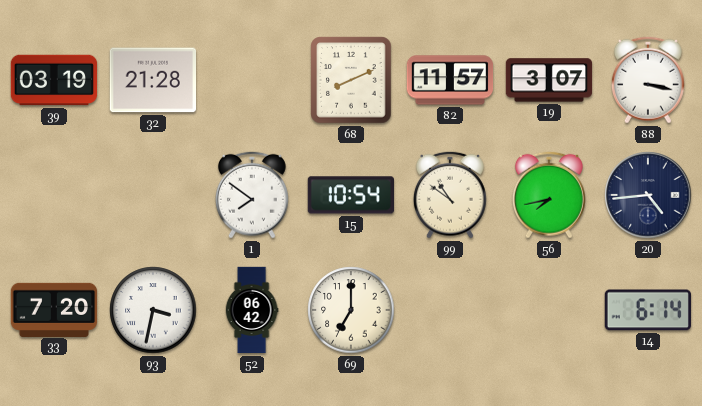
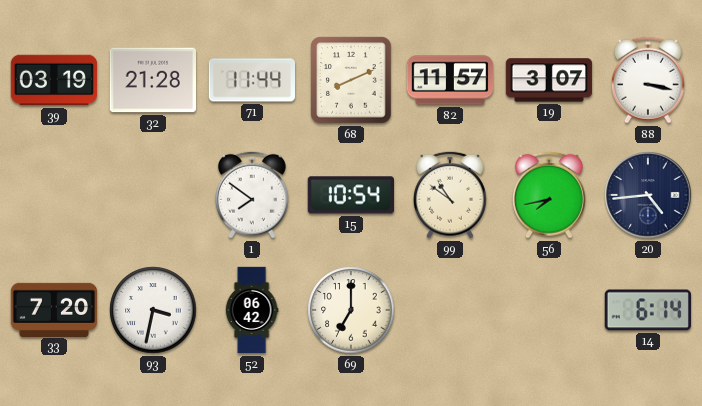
71: none -> 11:44
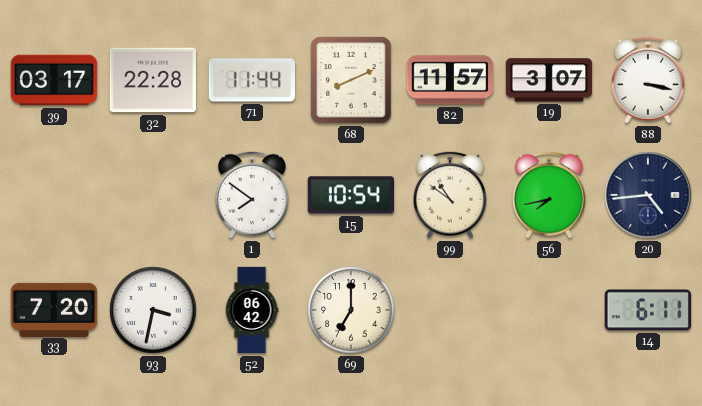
39: 03:19 -> 03:17
32: 21:28 -> 22:28
14: 6:14 -> 6:11
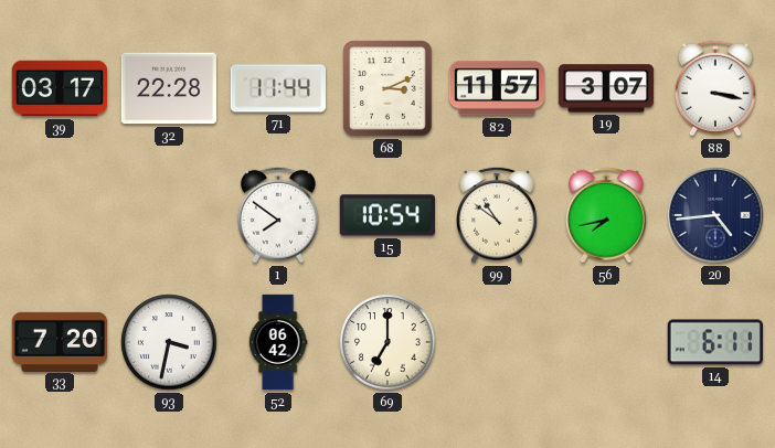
68: 8:11 -> 3:11
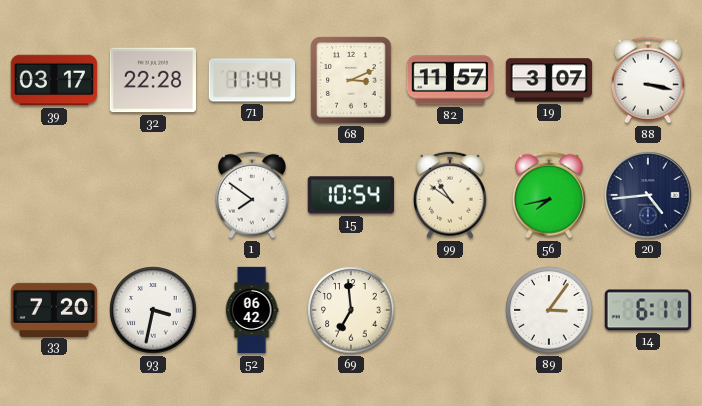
69: 7:00 -> 6:59
89: none -> 3:06
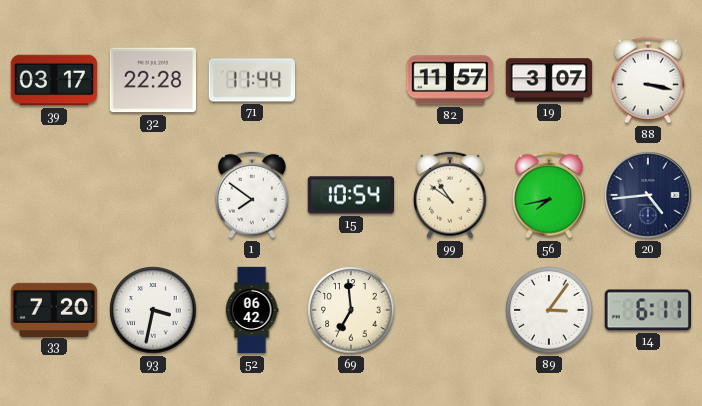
68: 3:11 -> none
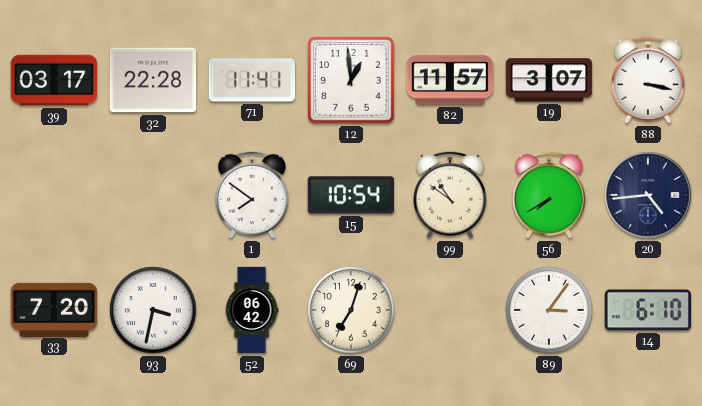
71: 11:44 -> 11:41
12: none -> 12:59
56: 7:43 -> 7:40
69: 6:59 -> 7:03
14: 6:11 -> 6:10
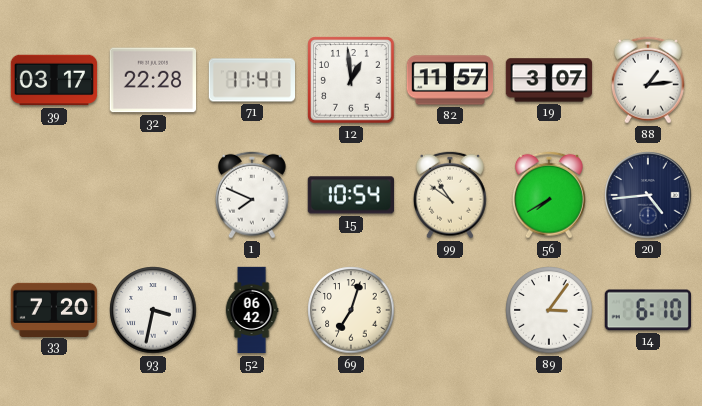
88: 3:17 -> 1:14
1: 7:51 -> 7:49
